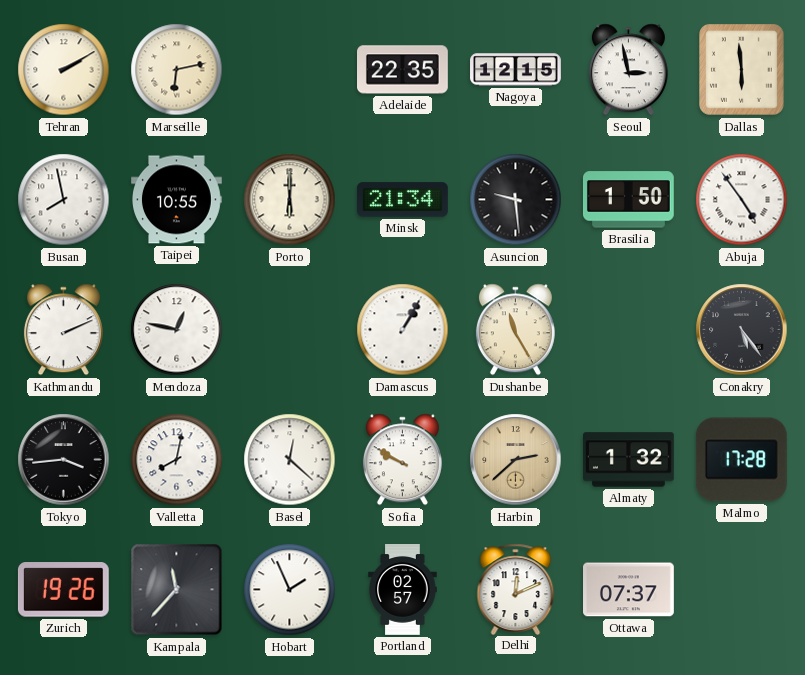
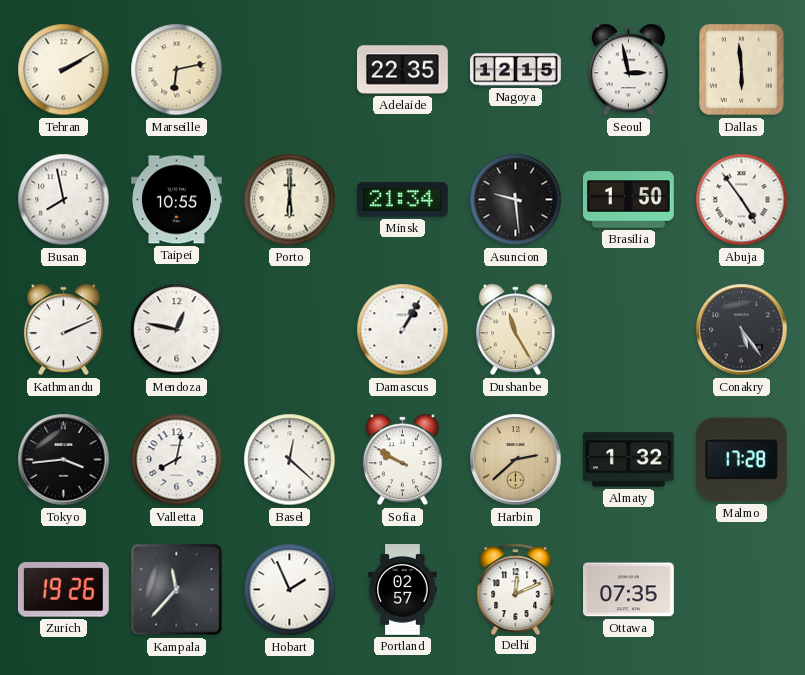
Ottawa: 07:37 -> 07:35
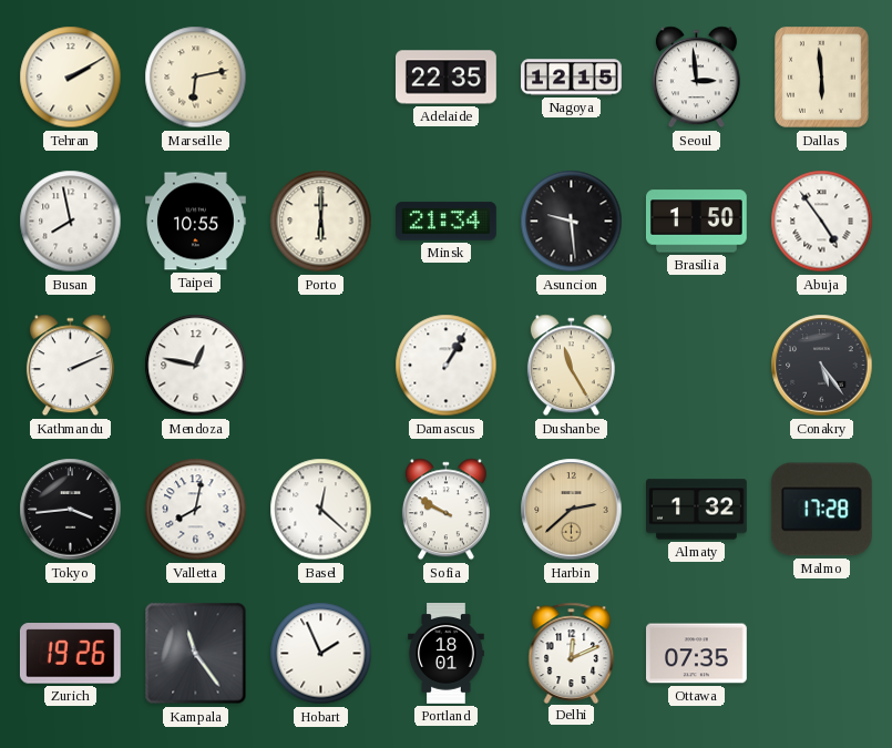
Seoul: 2:58 -> 2:59
Kampala: 11:37 -> 11:24
Portland: 02:57 -> 18:01
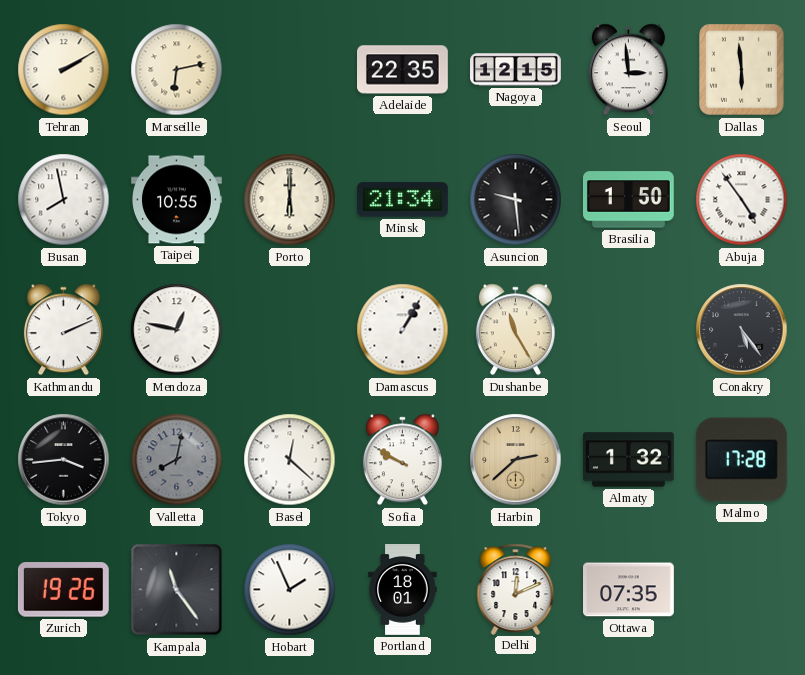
Valletta dial: white -> grey
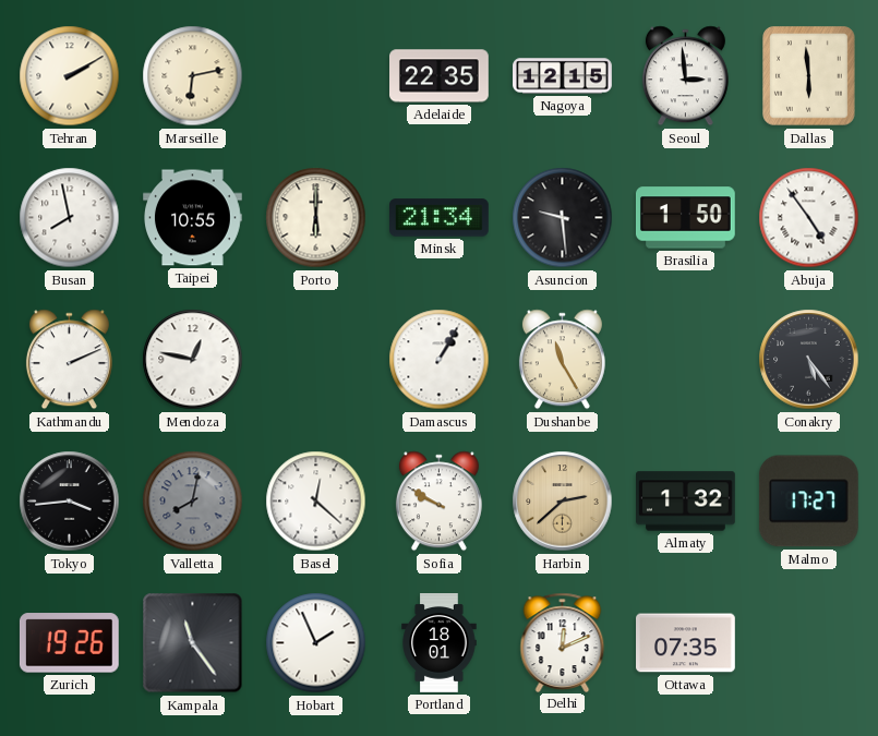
Malmo: 17:28 -> 17:27
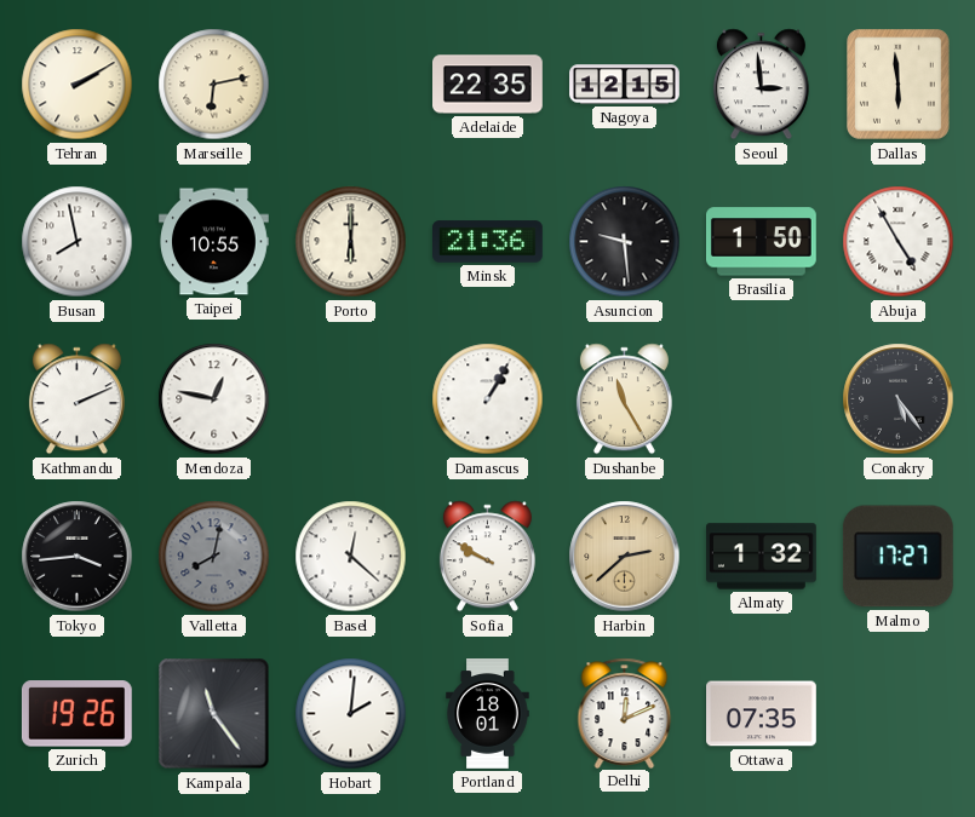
Minsk: 21:34 -> 21:36
Abuja: 4:54 -> 4:55
Hobart: 1:56 -> 2:01
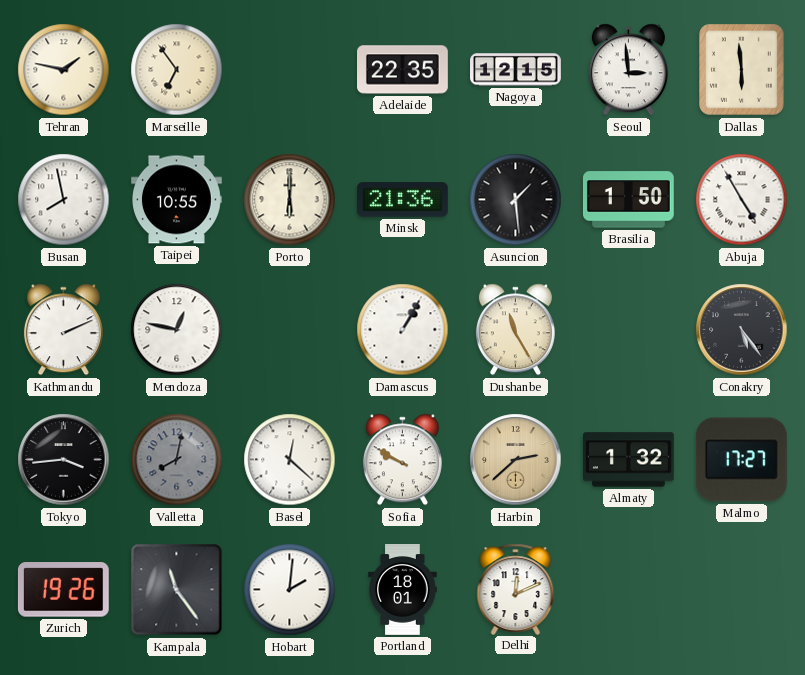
Tehran: 2:10 -> 1:47
Marseille: 6:13 -> 6:54
Asuncion: 9:29 -> 1:29
Ottawa: 07:35 -> none
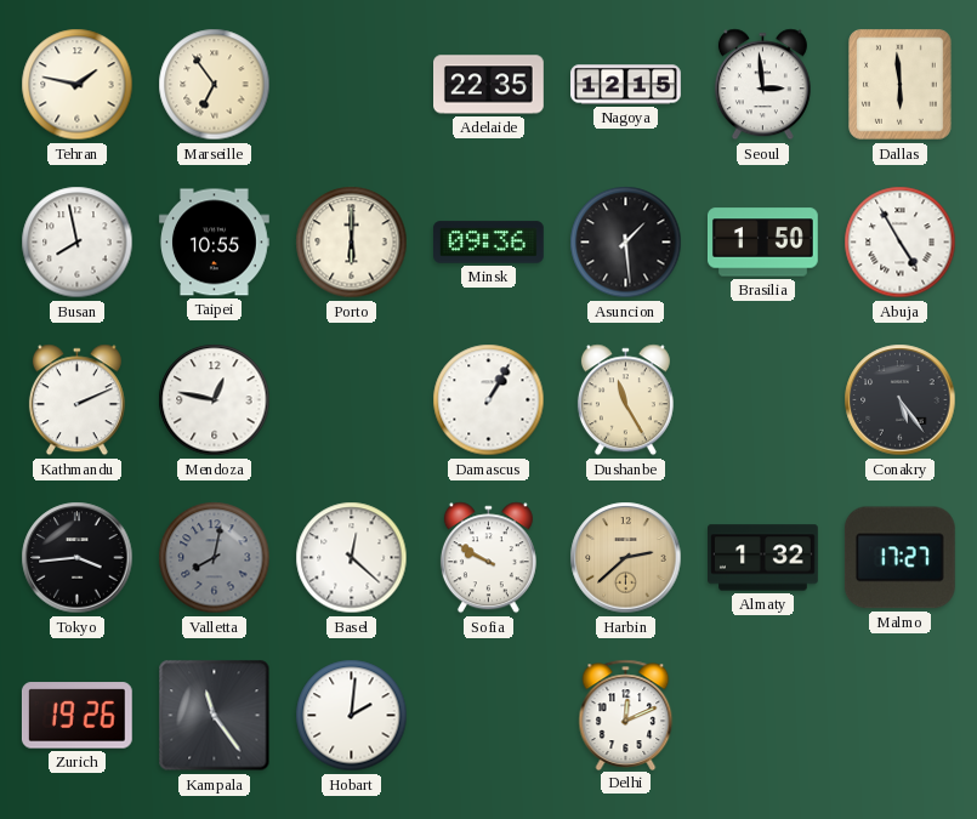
Minsk: 21:36 -> 09:36
Portland: 18:01 -> none
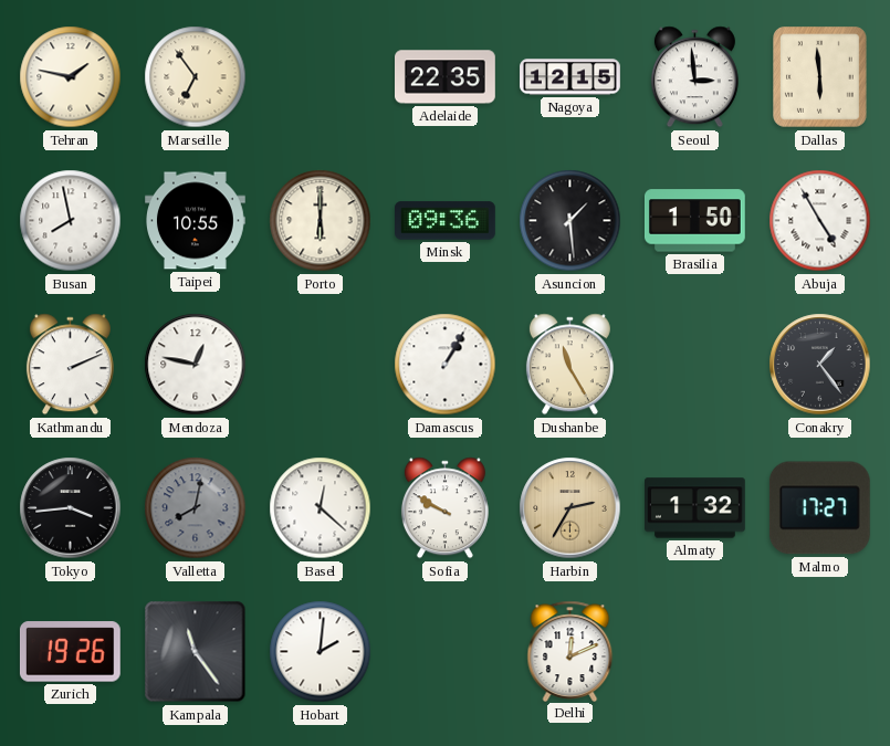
Conakry: 5:24 -> 1:24
Harbin: 2:38 -> 2:35
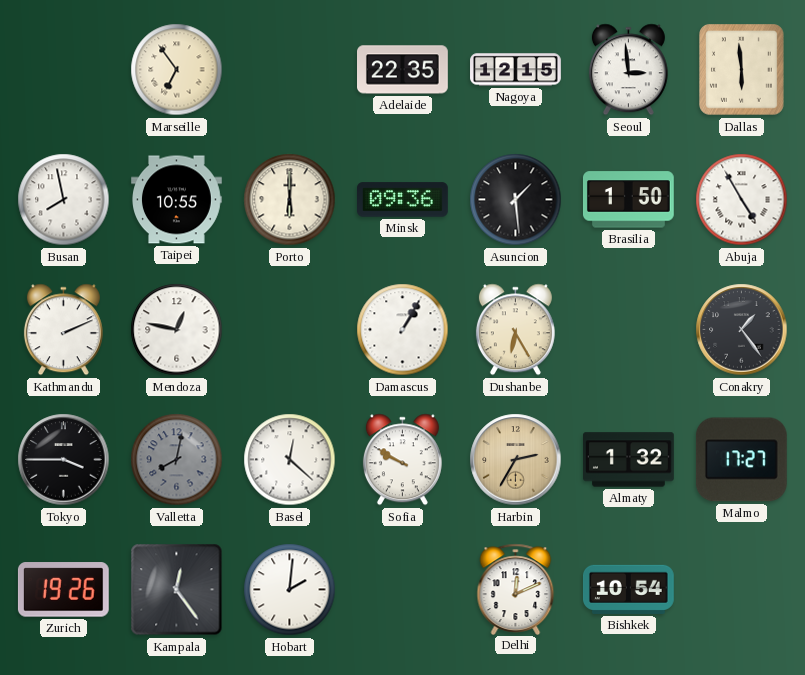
Tehran: 1:47 -> none
Dushanbe: 11:25 -> 6:25
Tokyo: 3:44 -> 3:45
Kampala: 11:24 -> 12:24
Bishkek: none -> 10:54
